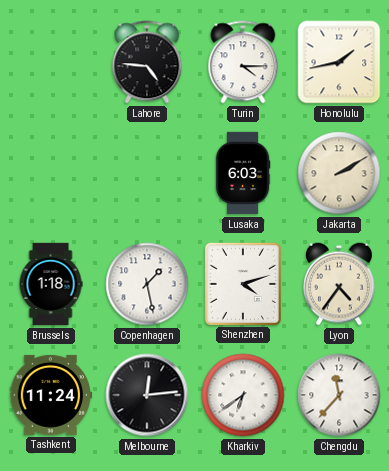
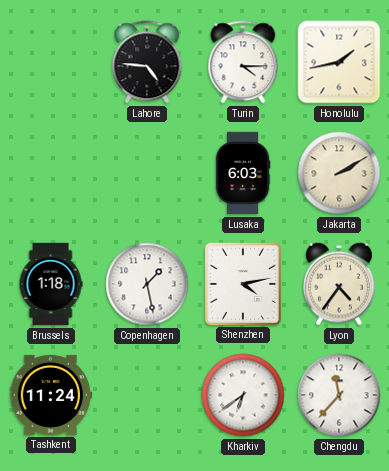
Shenzhen: 4:12 -> 4:13
Melbourne: 12:14 -> none
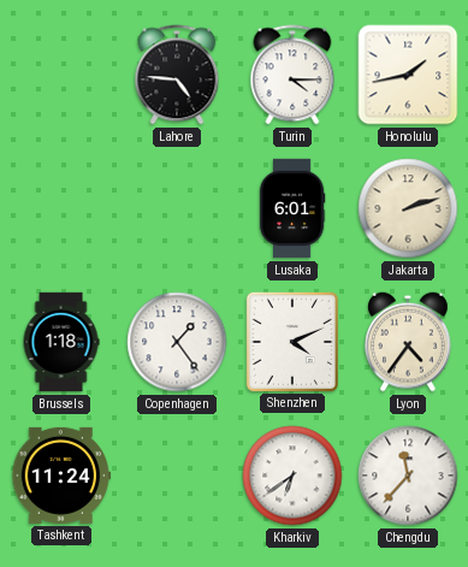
Lusaka: 6:03 -> 6:01
Jakarta: 2:10 -> 2:12
Copenhagen: 1:28 -> 1:24
Shenzhen: 4:13 -> 4:11
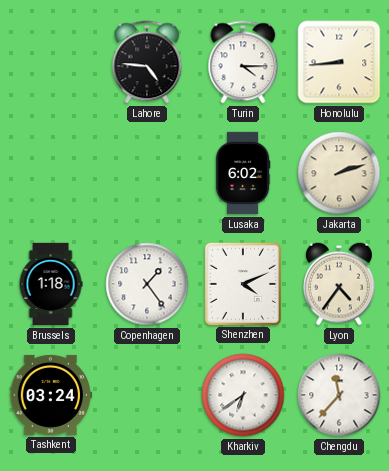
Honolulu: 1:43 -> 8:44
Lusaka: 6:01 -> 6:02
Tashkent: 11:24 -> 03:24
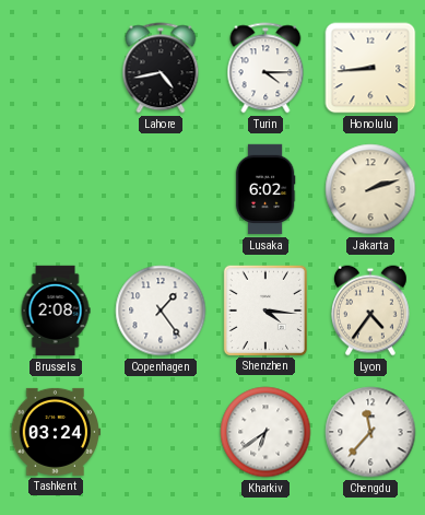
Lahore: 4:46 -> 4:43
Brussels: 1:18 -> 2:08
Shenzhen: 4:11 -> 4:16
